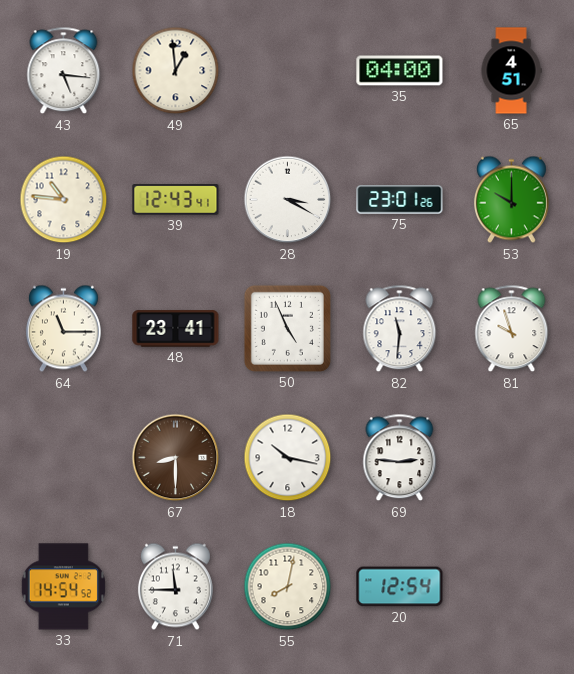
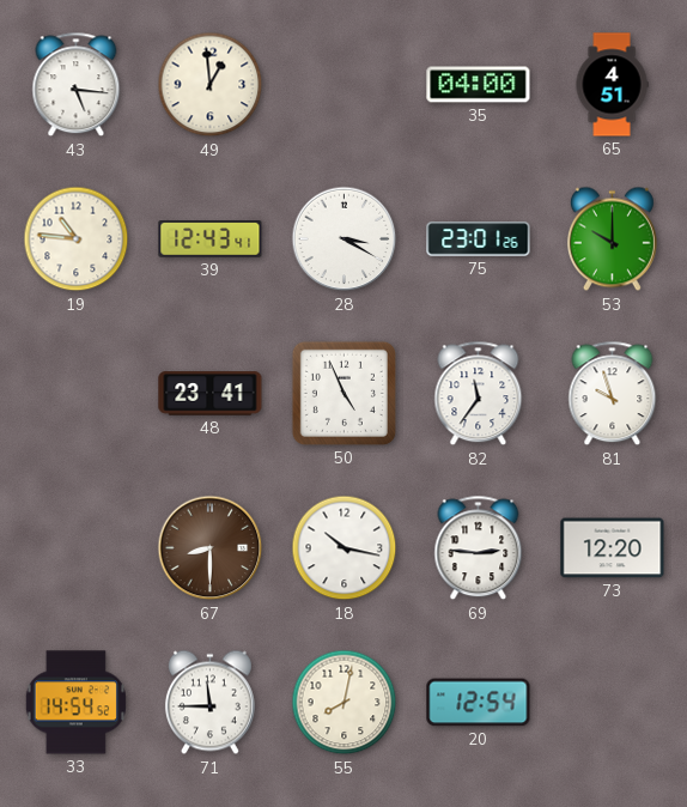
64: 11:15 -> none
82: 11:31 -> 11:36
73: none -> 12:20
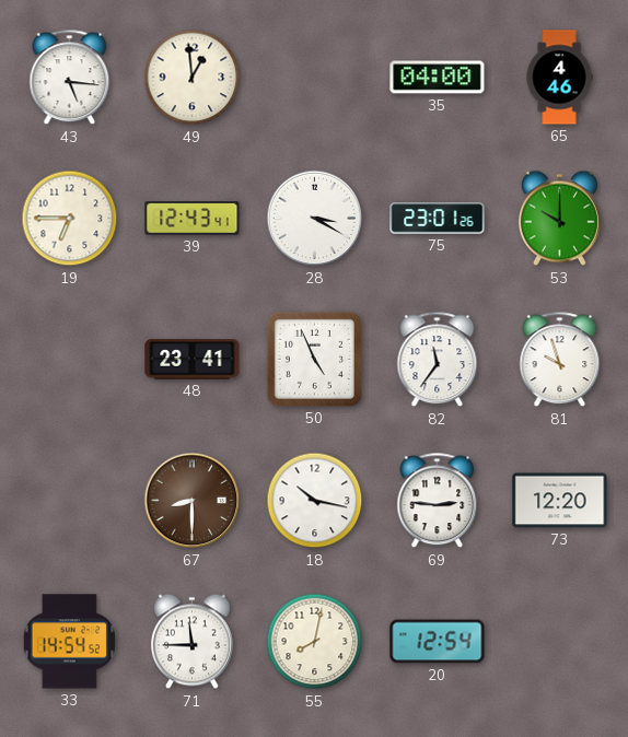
65: 4:51 -> 4:46
19: 10:46 -> 6:45
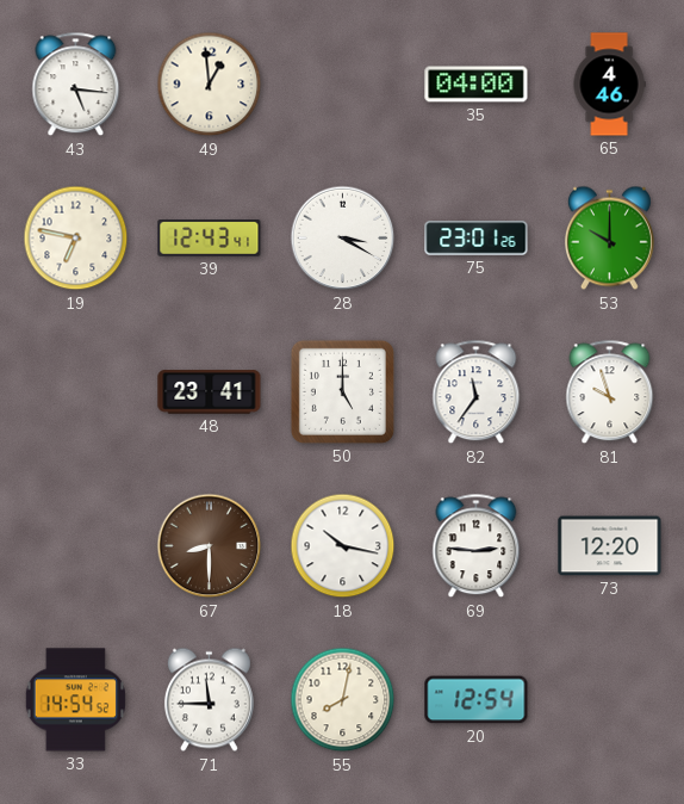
19: 6:45 -> 6:47
50: 4:56 -> 5:00
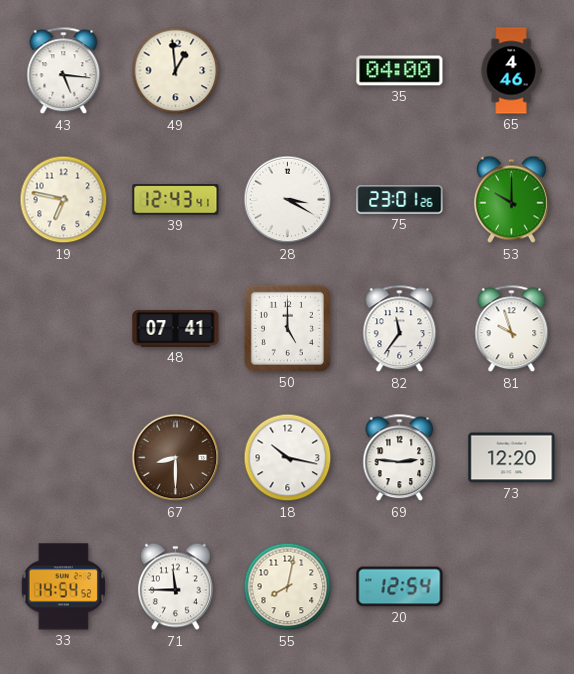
48: 23:41 -> 07:41
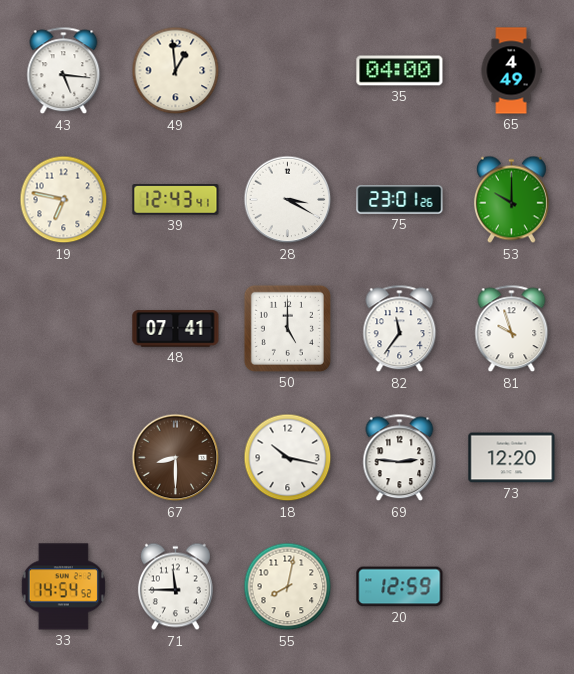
65: 4:46 -> 4:49
20: 12:54 -> 12:59
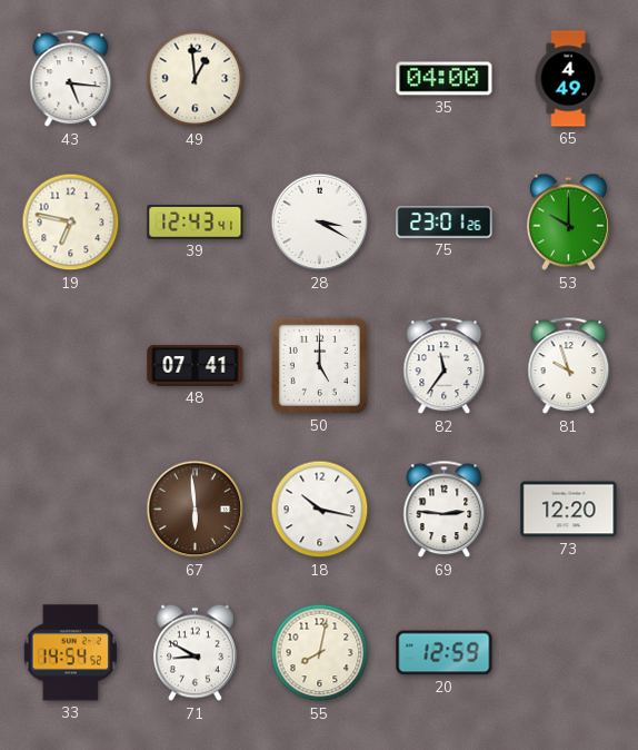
67: 8:30 -> 5:59
71: 11:45 -> 8:50
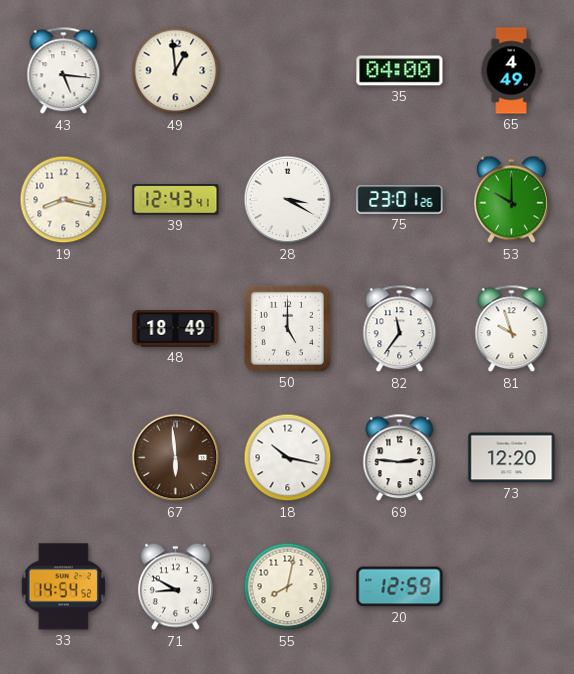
19: 6:47 -> 8:17
48: 07:41 -> 18:49
